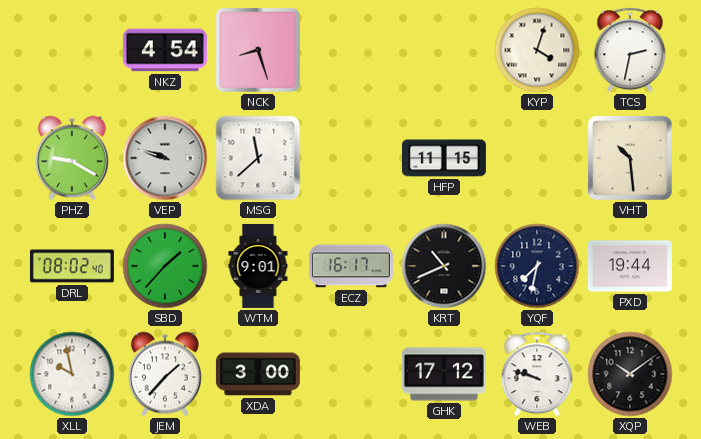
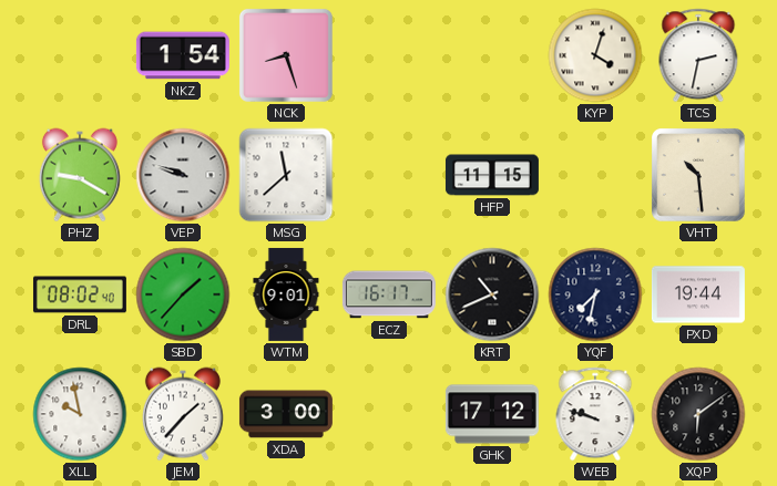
NKZ: 4:54 -> 1:54
XQP: 10:09 -> 6:09
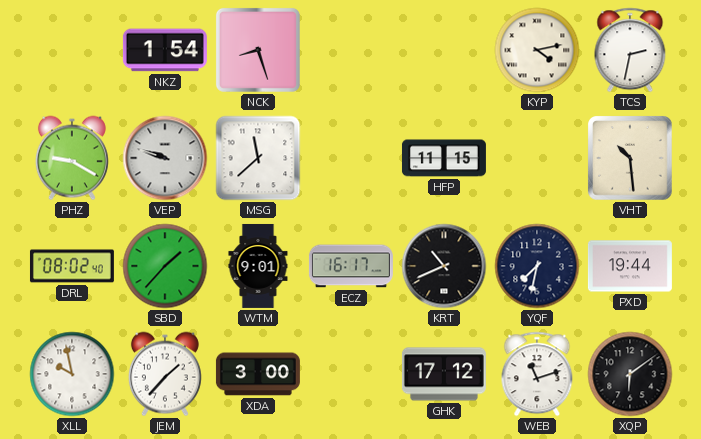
KYP: 4:03 -> 4:13
WEB: 9:48 -> 11:12
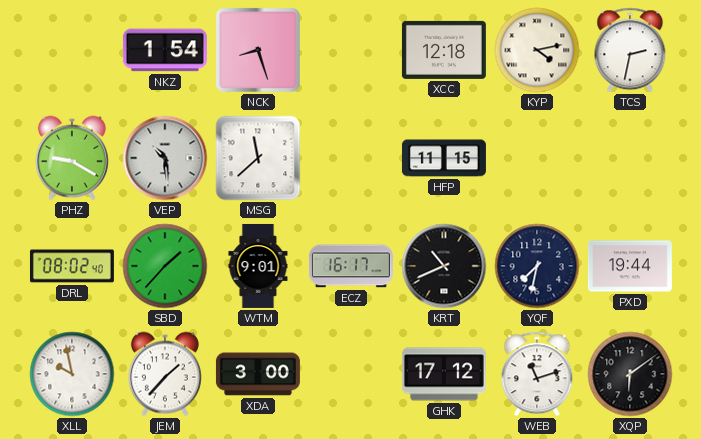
XCC: none -> 12:18
VEP: 9:48 -> 10:29
VHT: 10:29 -> none
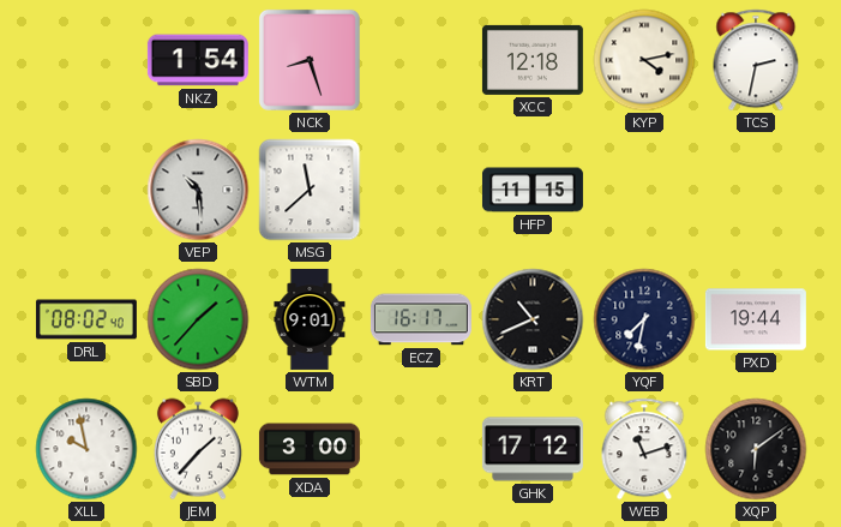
PHZ: 9:20 -> none
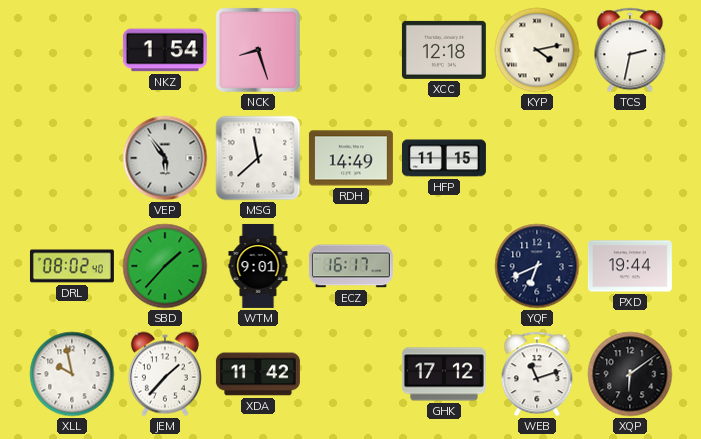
VEP: 10:29 -> 5:54
RDH: none -> 14:49
KRT: 10:41 -> none
YQF: 7:32 -> 6:41
XDA: 3:00 -> 11:42
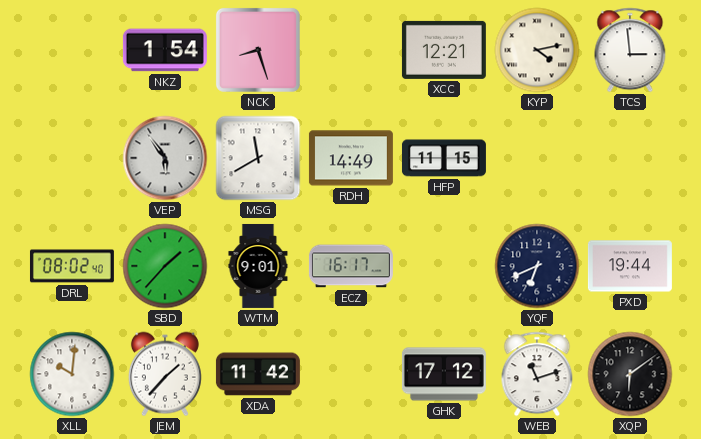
XCC: 12:18 -> 12:21
TCS: 2:32 -> 2:59
MSG: 11:38 -> 11:40
XLL: 9:58 -> 10:01
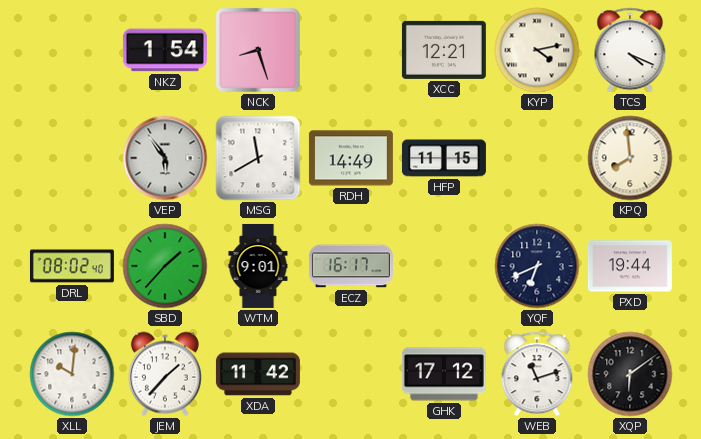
TCS: 2:59 -> 4:19
KPQ: none -> 7:59
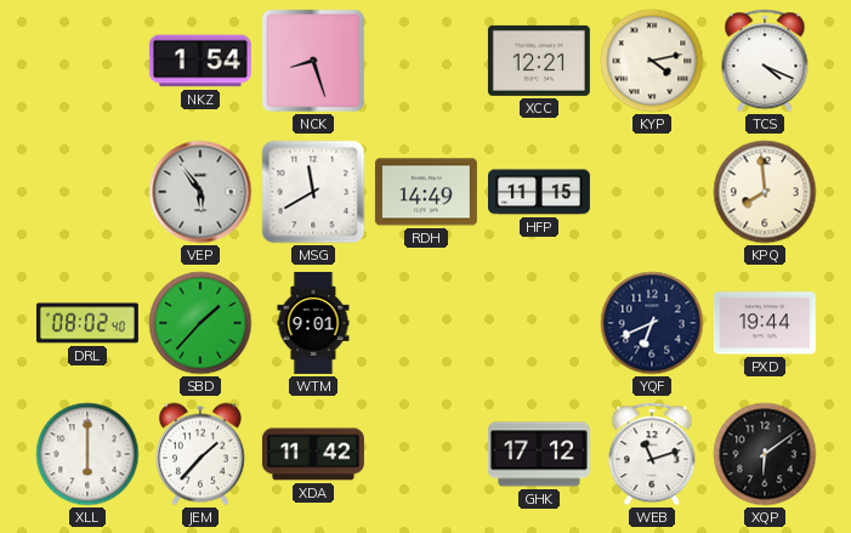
ECZ: 16:17 -> none
XLL: 10:01 -> 6:00
